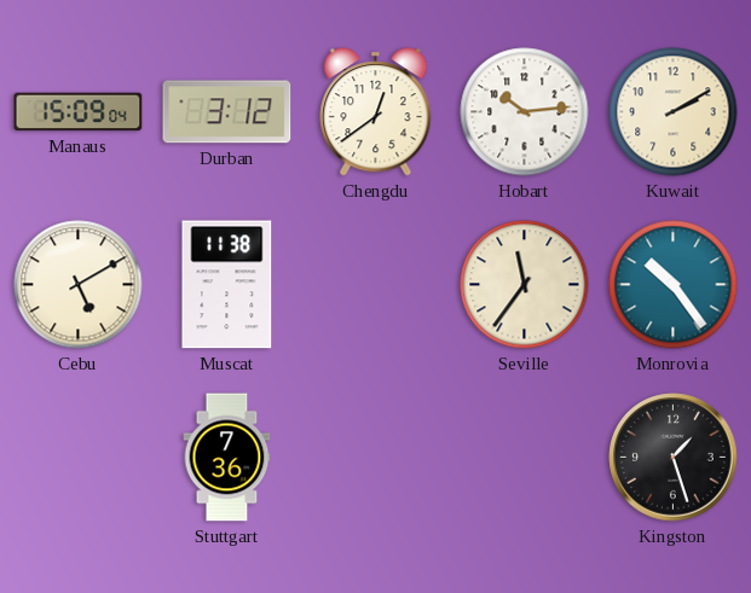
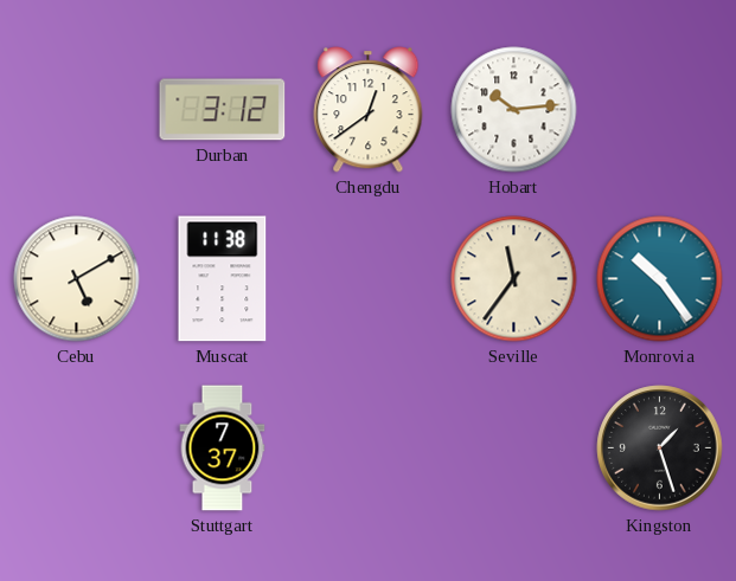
Manaus: 15:09 -> none
Kuwait: 2:10 -> none
Stuttgart: 7:36 -> 7:37
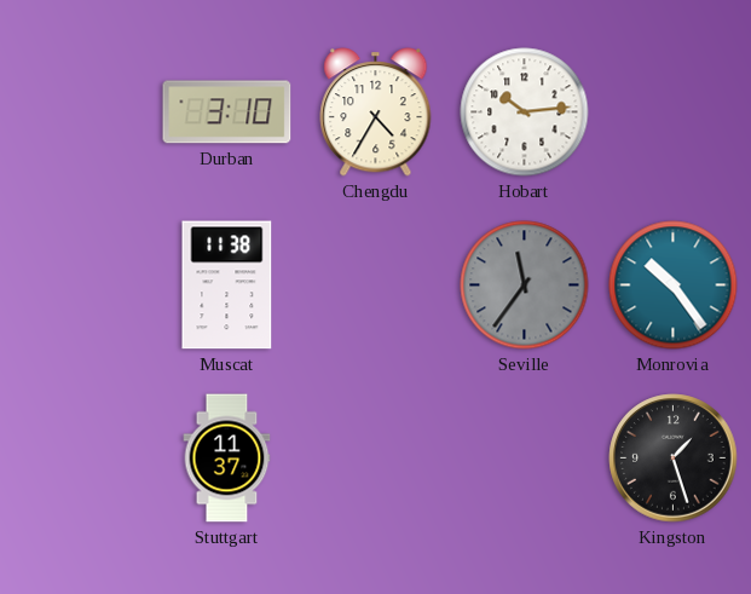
Durban: 3:12 -> 3:10
Chengdu: 12:39 -> 4:35
Cebu: 5:10 -> none
Seville dial: cream -> grey
Stuttgart: 7:37 -> 11:37
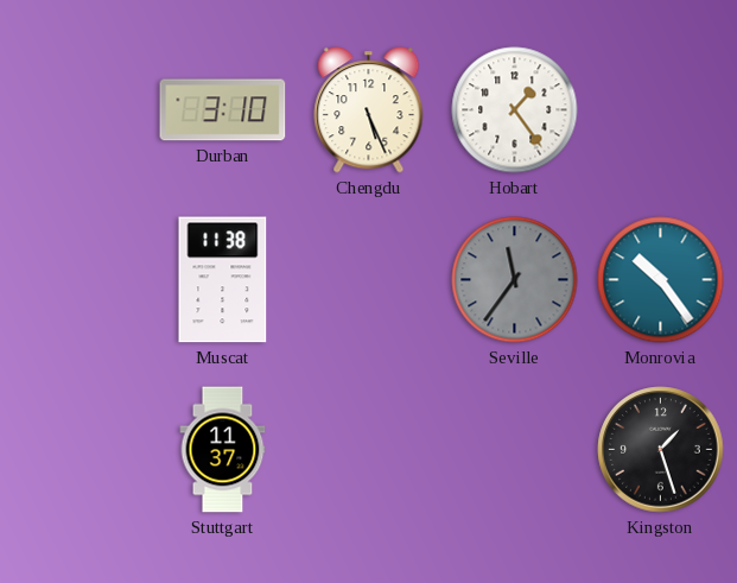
Chengdu: 4:35 -> 5:26
Hobart: 10:14 -> 1:24
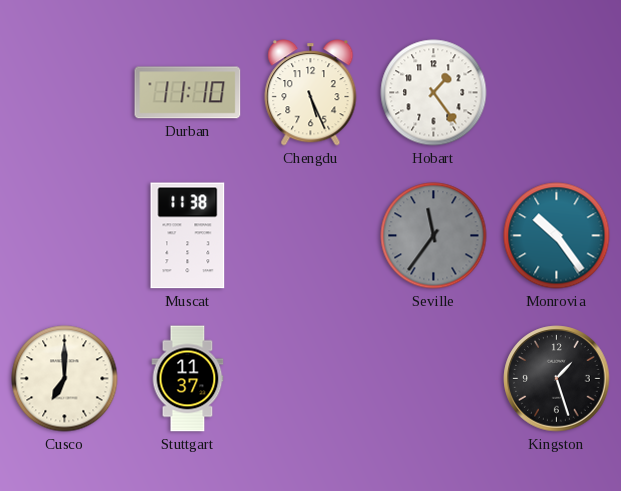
Durban: 3:10 -> 11:10
Cusco: none -> 7:00
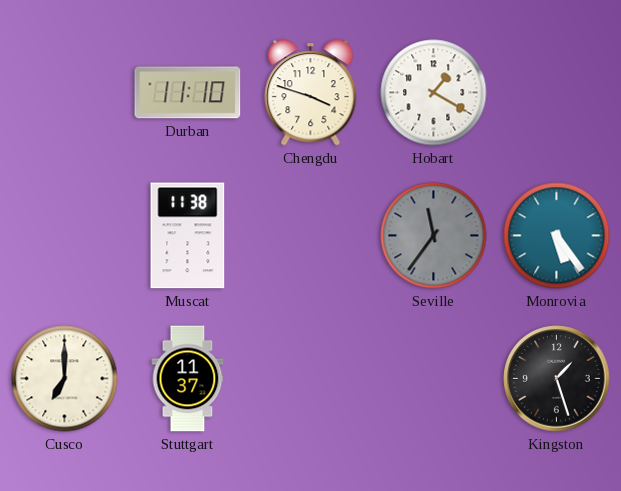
Chengdu: 5:26 -> 3:48
Hobart: 1:24 -> 1:20
Monrovia: 10:24 -> 5:24
